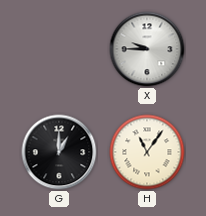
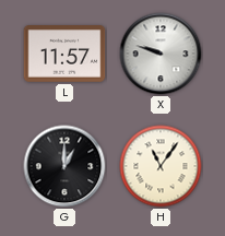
L: none -> 11:57
X: 9:45 -> 9:48
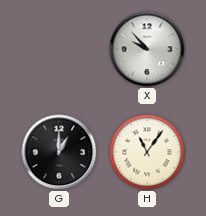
L: 11:57 -> none
X: 9:48 -> 9:53
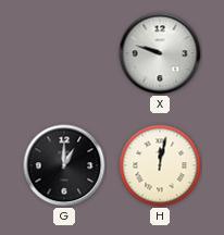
X: 9:53 -> 9:48
H: 11:06 -> 12:02
